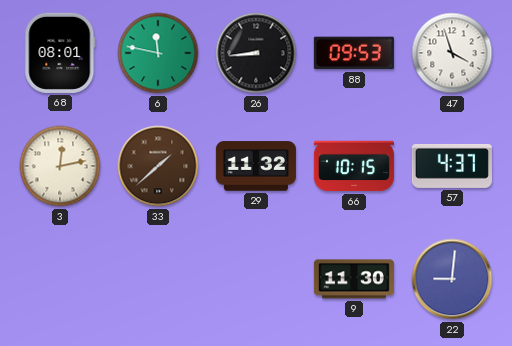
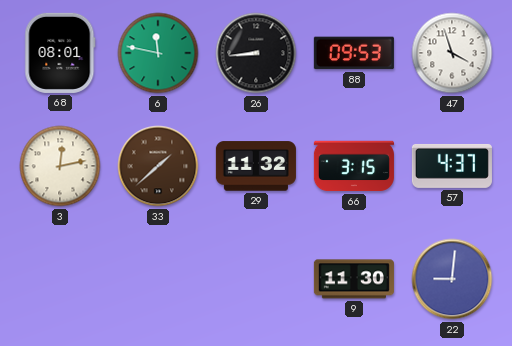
66: 10:15 -> 3:15
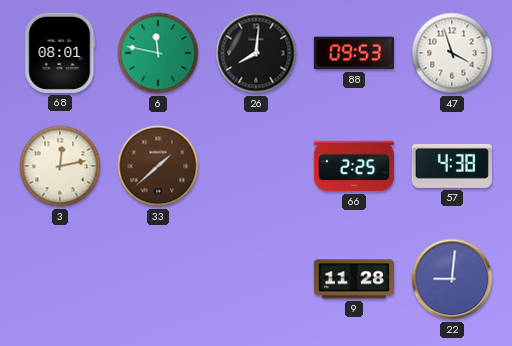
26: 8:44 -> 8:01
29: 11:32 -> none
66: 3:15 -> 2:25
57: 4:37 -> 4:38
9: 11:30 -> 11:28
